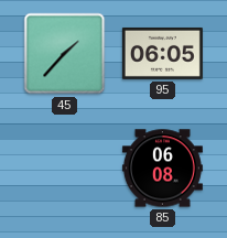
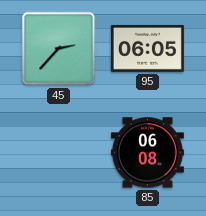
45: 1:37 -> 2:37
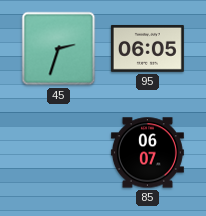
45: 2:37 -> 2:33
85: 06:08 -> 06:07
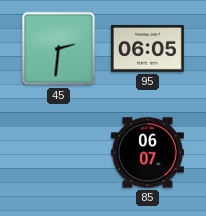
45: 2:33 -> 2:31
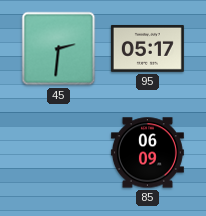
95: 06:05 -> 05:17
85: 06:07 -> 06:09
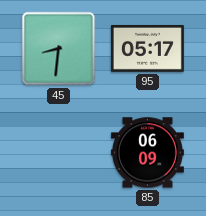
45: 2:31 -> 8:31
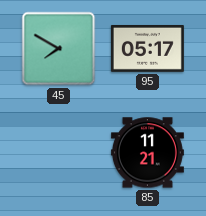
45: 8:31 -> 7:50
85: 06:09 -> 11:21
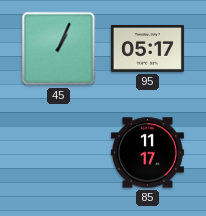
45: 7:50 -> 1:04
85: 11:21 -> 11:17
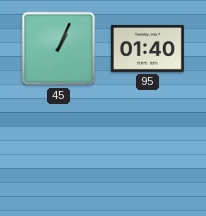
95: 05:17 -> 01:40
85: 11:17 -> none
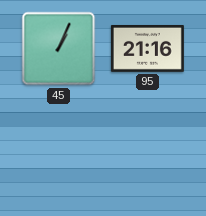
95: 01:40 -> 21:16
